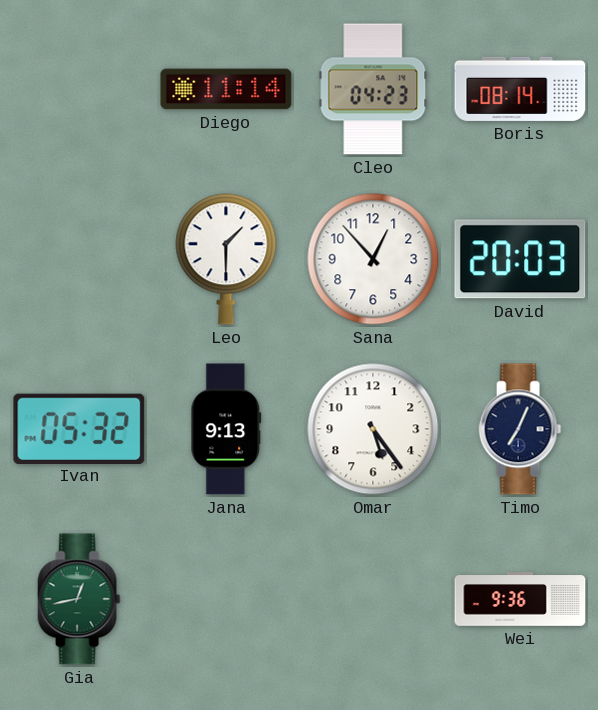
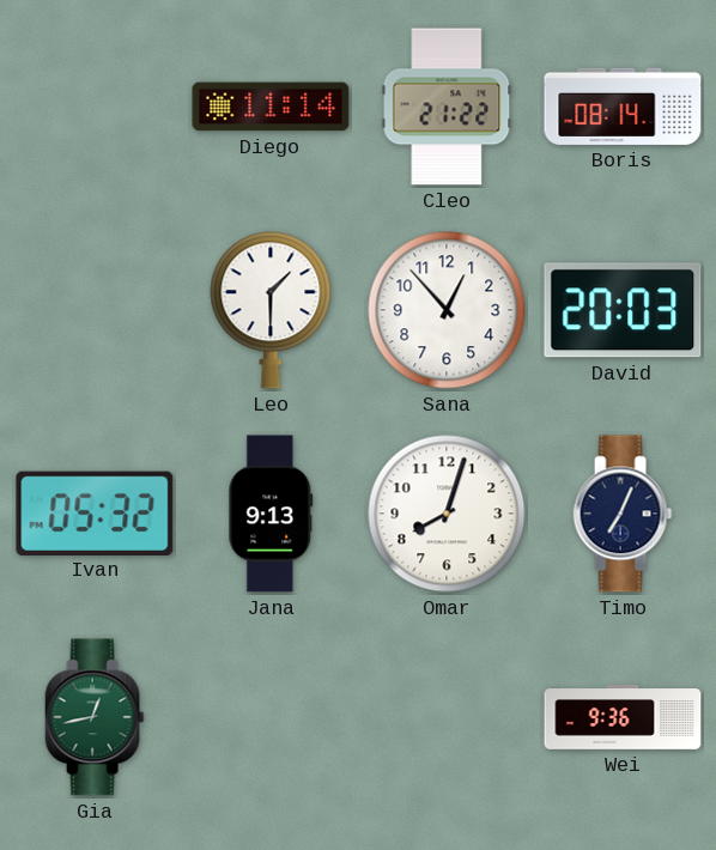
Cleo: 04:23 -> 21:22
Omar: 5:24 -> 8:03
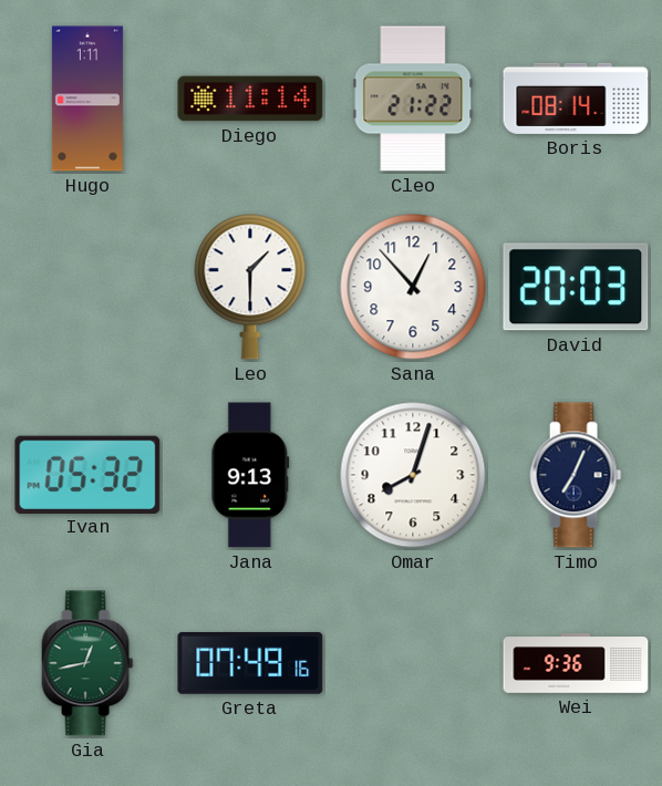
Hugo: none -> 1:11
Greta: none -> 07:49
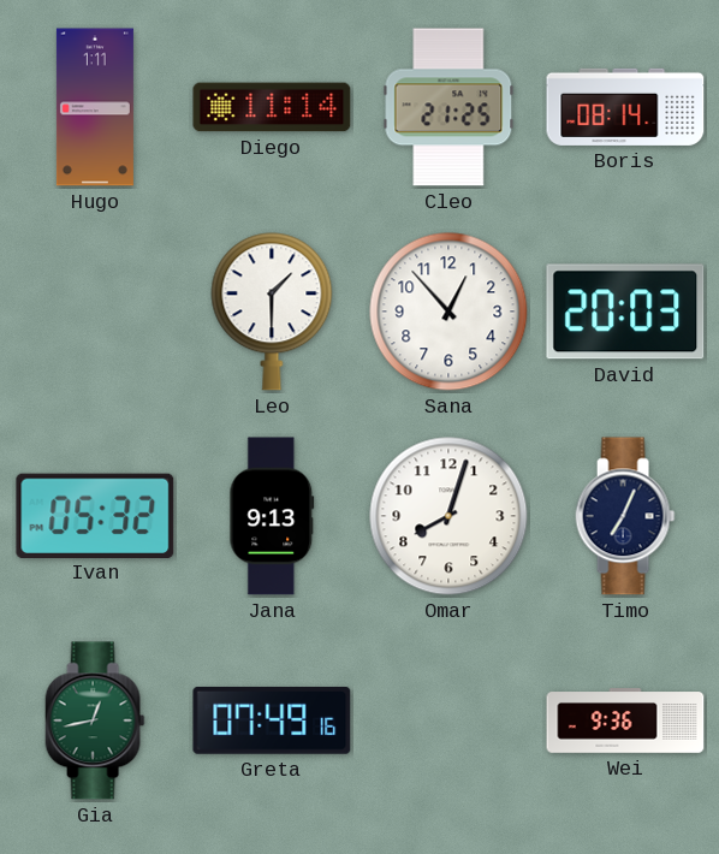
Cleo: 21:22 -> 21:25
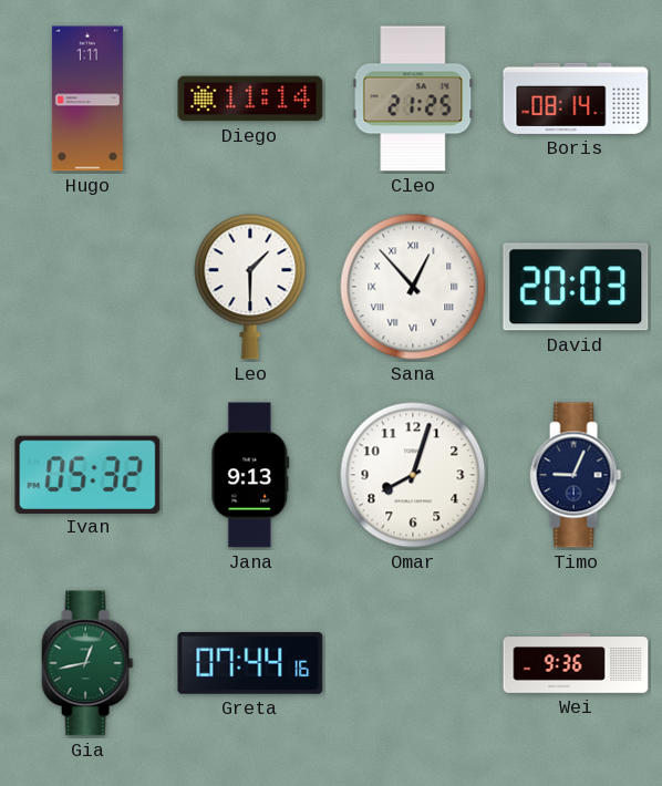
Sana numerals: Arabic -> Roman
Timo: 7:04 -> 9:04
Greta: 07:49 -> 07:44
